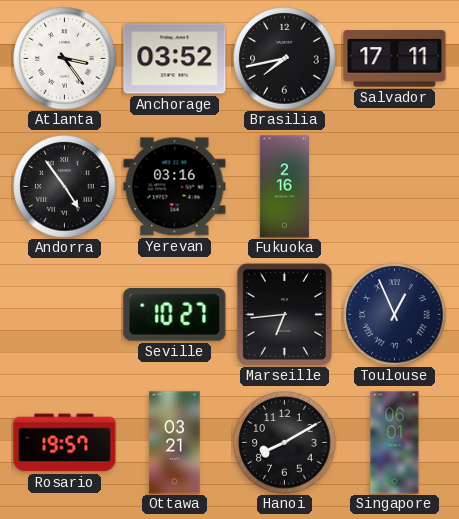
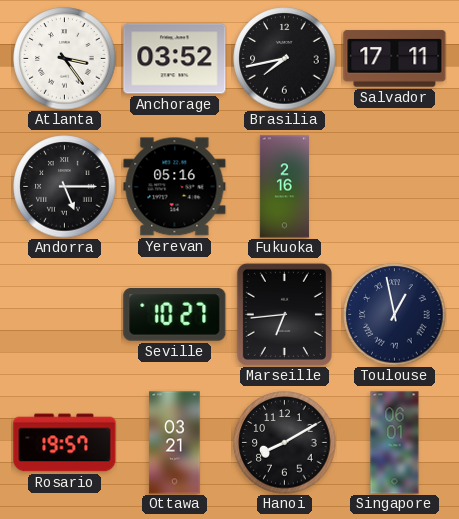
Andorra: 4:54 -> 5:15
Yerevan: 03:16 -> 05:16
Toulouse: 12:56 -> 12:58
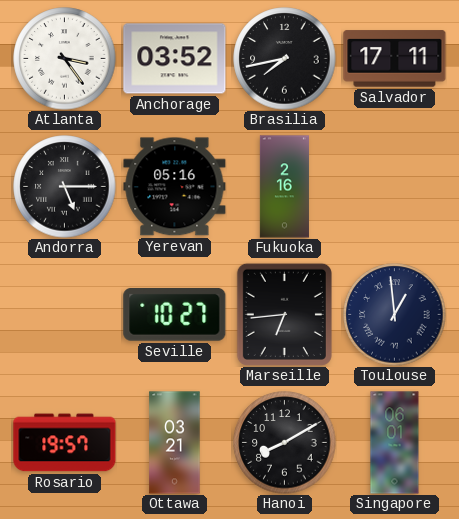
Toulouse: 12:58 -> 12:59
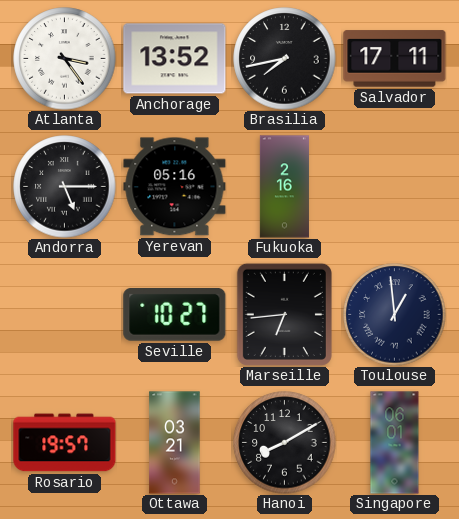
Anchorage: 03:52 -> 13:52
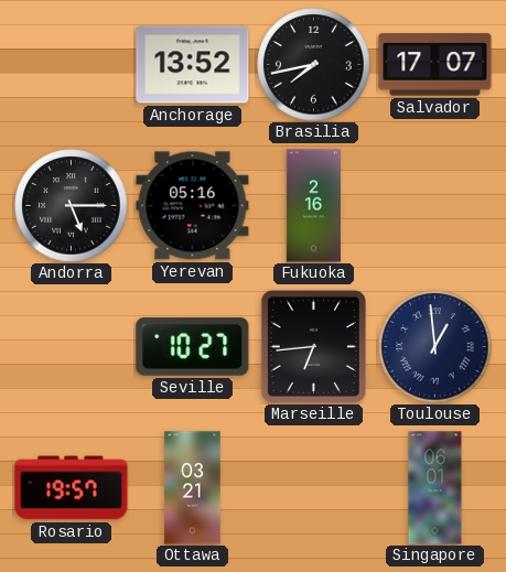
Atlanta: 3:24 -> none
Salvador: 17:11 -> 17:07
Hanoi: 8:10 -> none
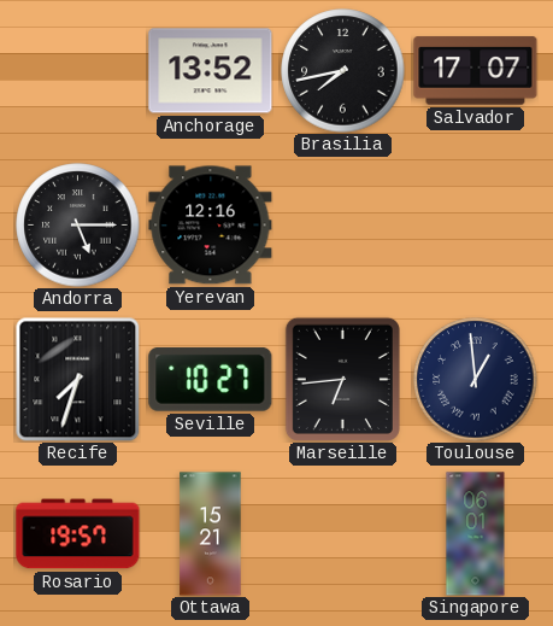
Yerevan: 05:16 -> 12:16
Fukuoka: 2:16 -> none
Recife: none -> 7:33
Ottawa: 03:21 -> 15:21
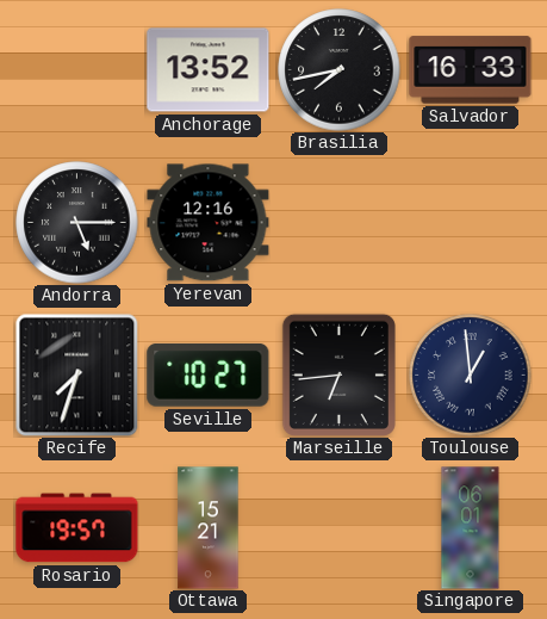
Salvador: 17:07 -> 16:33
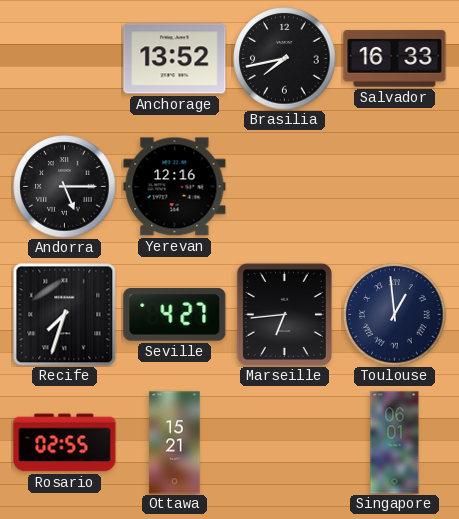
Seville: 10:27 -> 4:27
Rosario: 19:57 -> 02:55
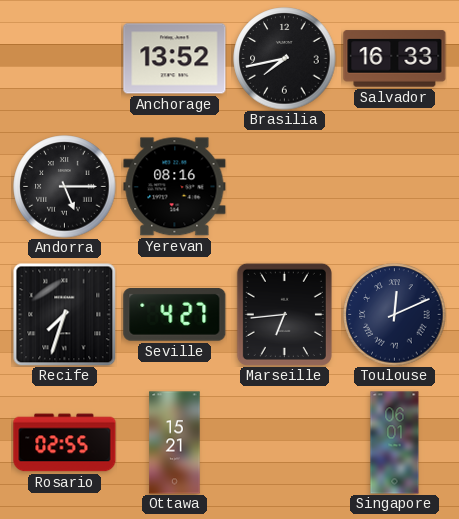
Yerevan: 12:16 -> 08:16
Toulouse: 12:59 -> 12:11
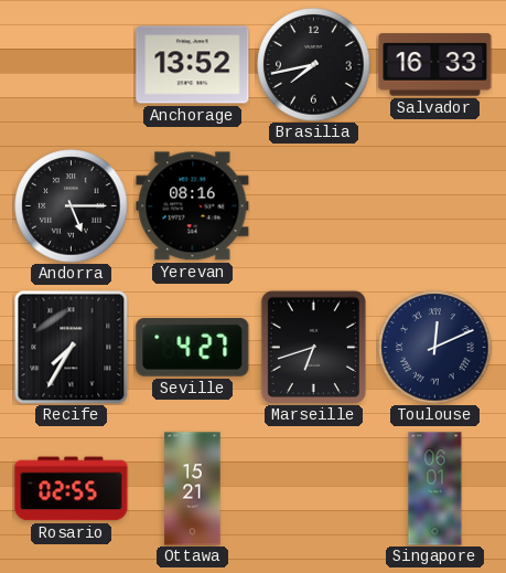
Recife: 7:33 -> 7:35
Marseille: 6:44 -> 6:42
